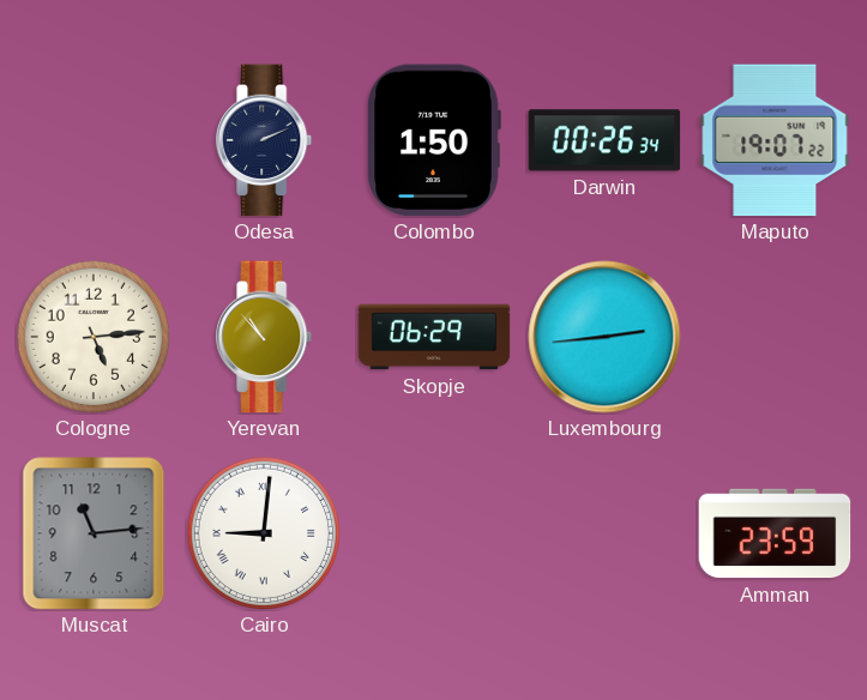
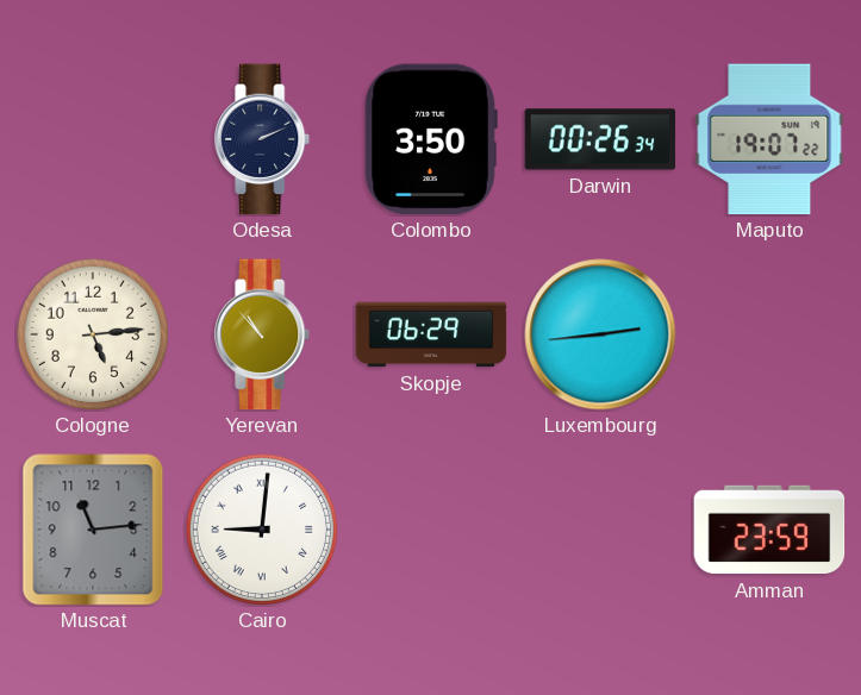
Colombo: 1:50 -> 3:50
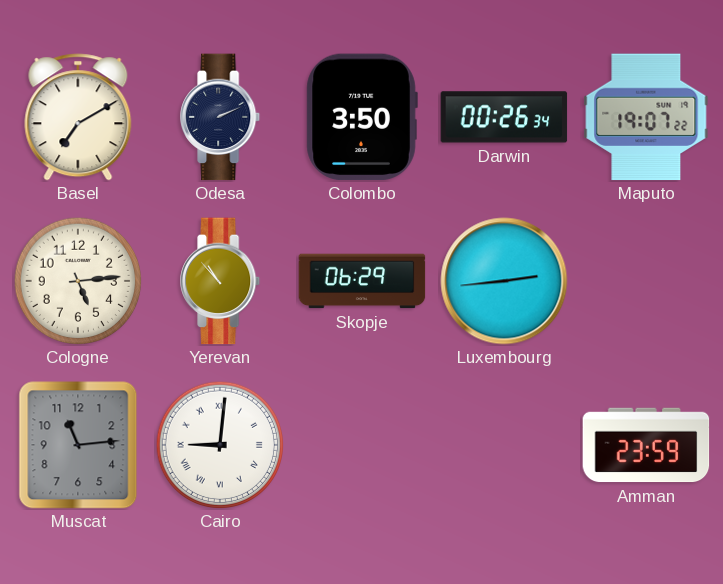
Basel: none -> 7:10
